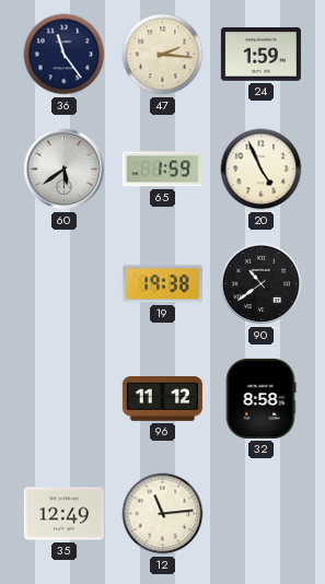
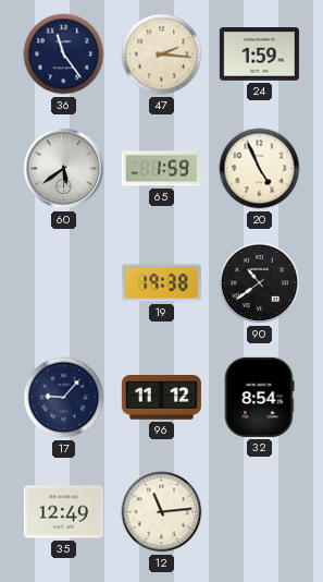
17: none -> 9:07
32: 8:58 -> 8:54
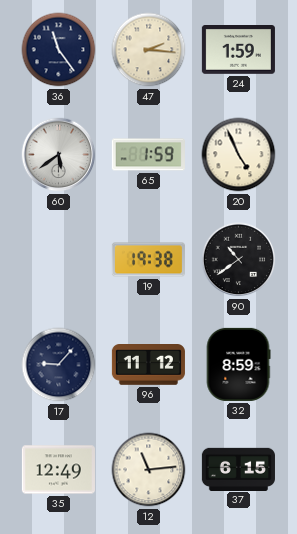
32: 8:54 -> 8:59
37: none -> 6:15
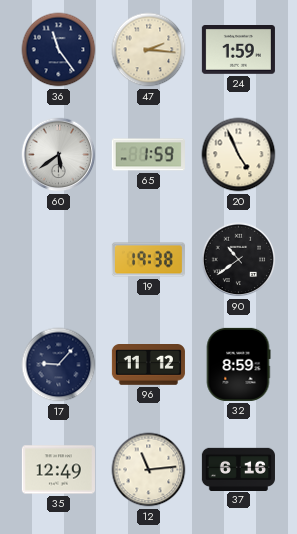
37: 6:15 -> 6:16
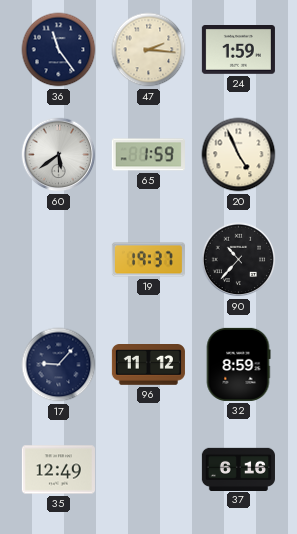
19: 19:38 -> 19:37
90: 10:39 -> 10:37
12: 11:14 -> none
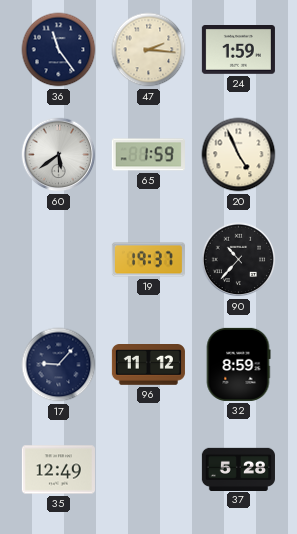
37: 6:16 -> 5:28
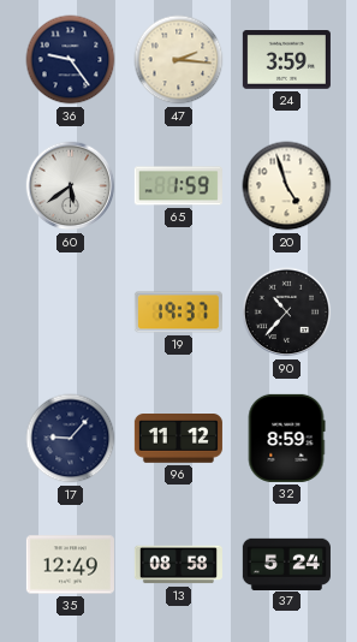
36: 11:24 -> 9:24
24: 1:59 -> 3:59
20: 4:56 -> 4:57
13: none -> 08:58
37: 5:28 -> 5:24
